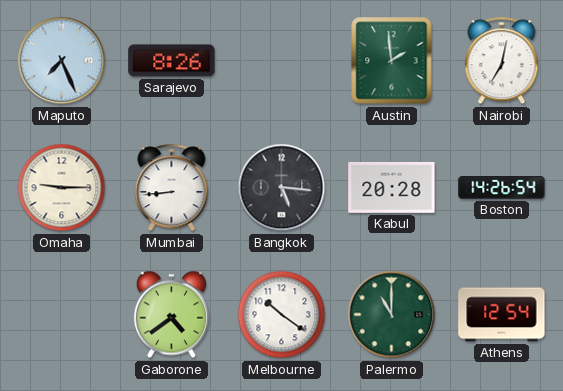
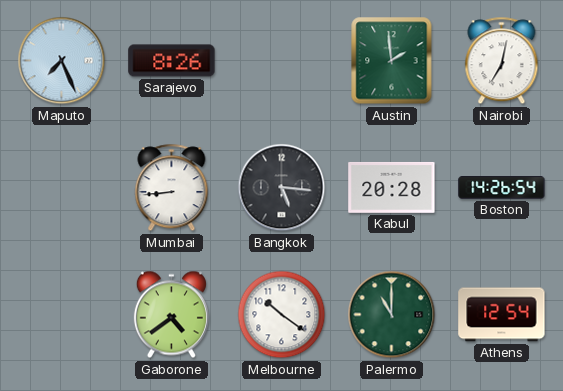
Omaha: 9:15 -> none
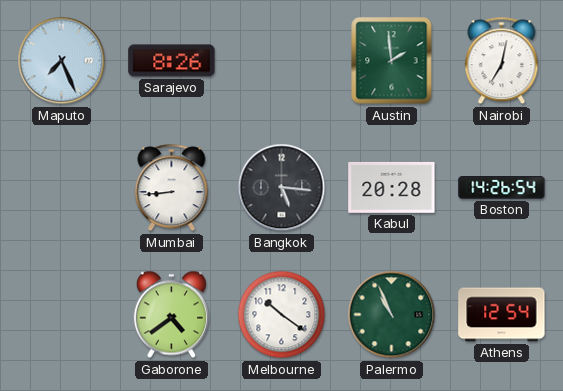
Palermo: 11:00 -> 10:56
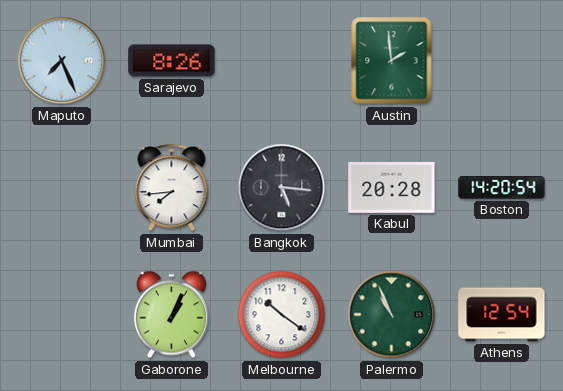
Nairobi: 7:02 -> none
Mumbai: 8:44 -> 7:44
Boston: 14:26 -> 14:20
Gaborone: 4:39 -> 1:04
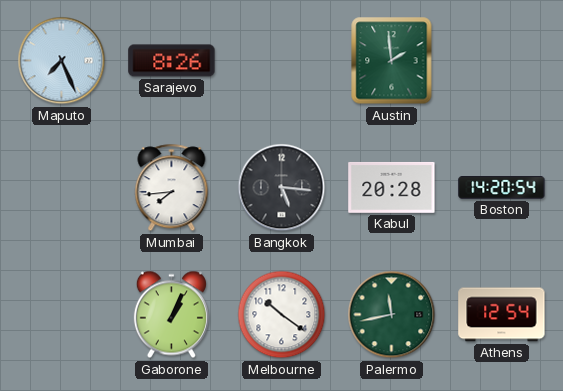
Palermo: 10:56 -> 11:43
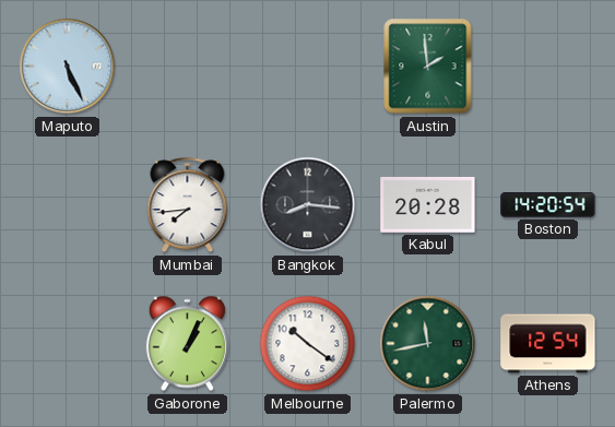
Maputo: 7:26 -> 5:26
Sarajevo: 8:26 -> none
Bangkok: 5:16 -> 8:16
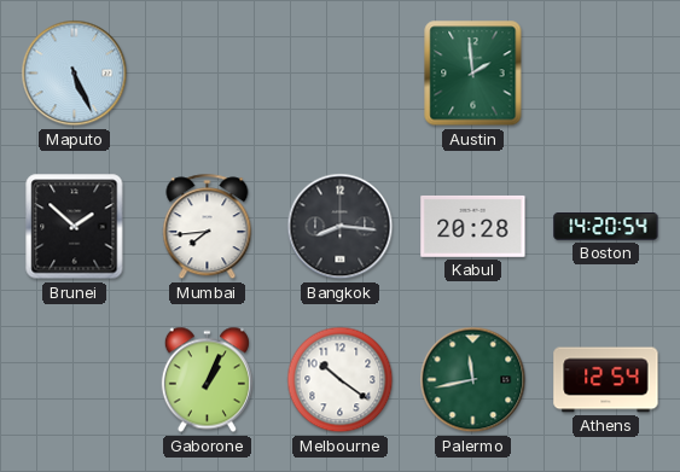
Brunei: none -> 1:52
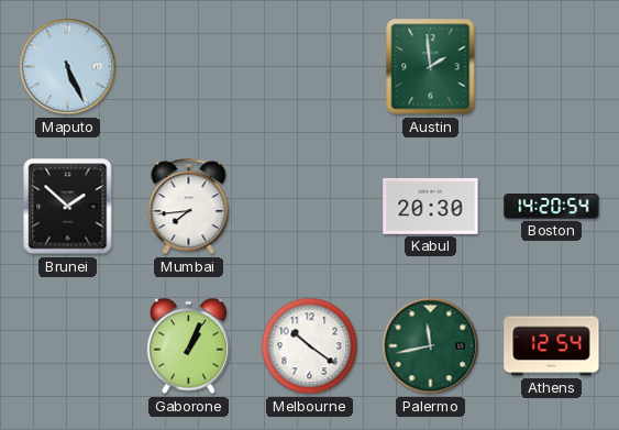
Bangkok: 8:16 -> none
Kabul: 20:28 -> 20:30
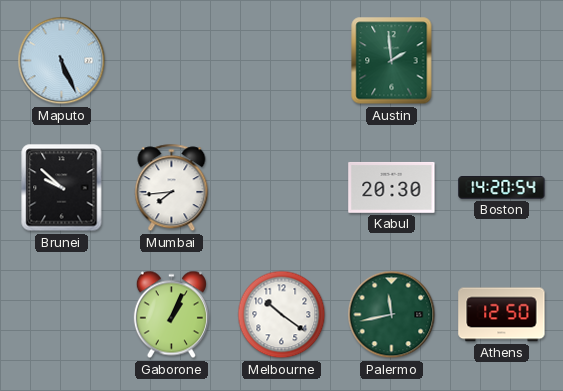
Brunei: 1:52 -> 9:52
Athens: 12:54 -> 12:50
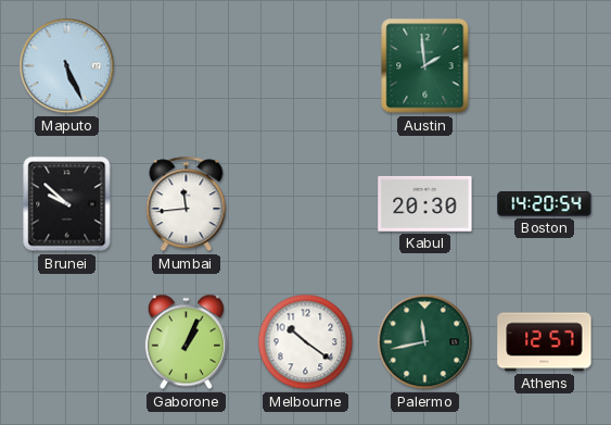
Mumbai: 7:44 -> 11:44
Athens: 12:50 -> 12:57
